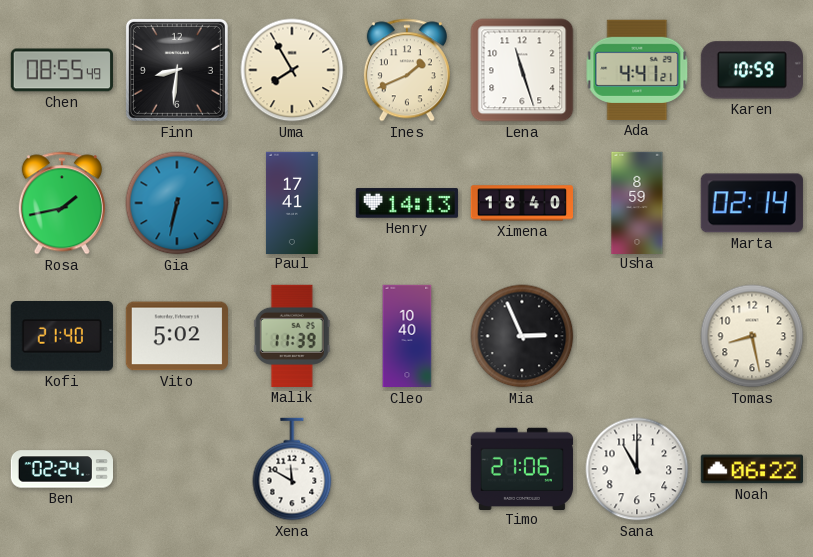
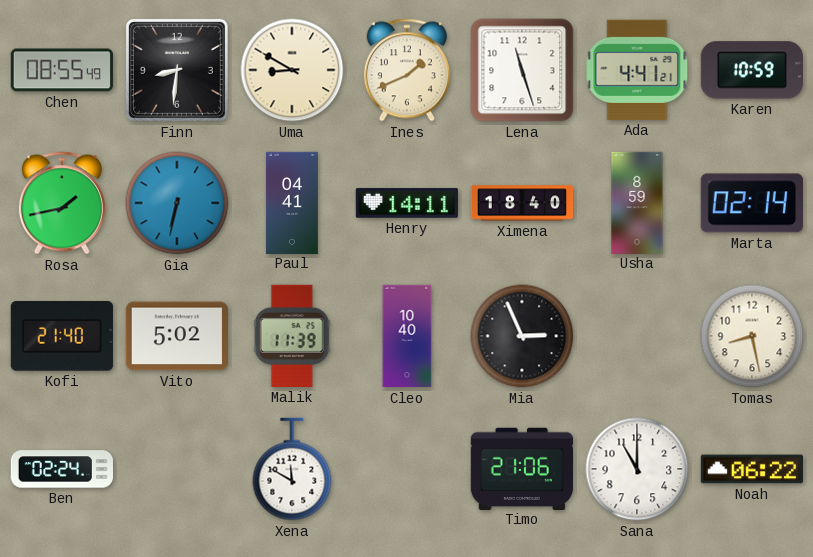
Uma: 7:55 -> 8:50
Paul: 17:41 -> 04:41
Henry: 14:13 -> 14:11
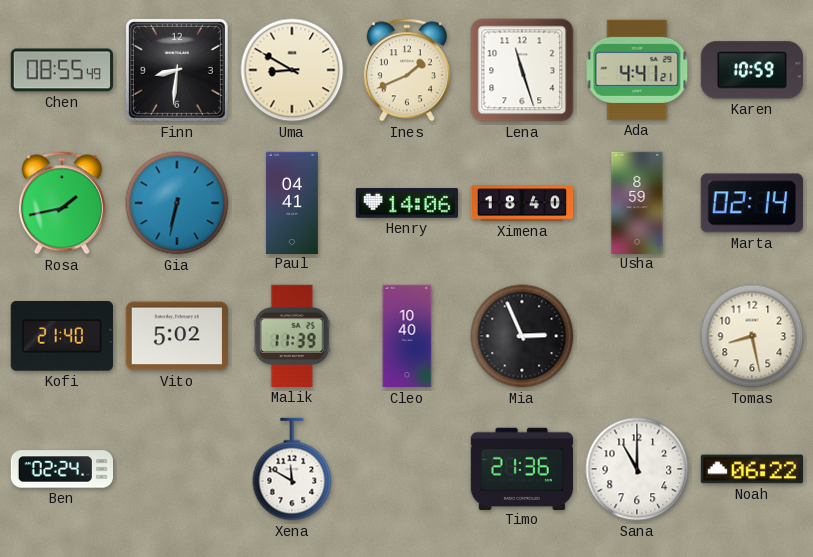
Henry: 14:11 -> 14:06
Timo: 21:06 -> 21:36
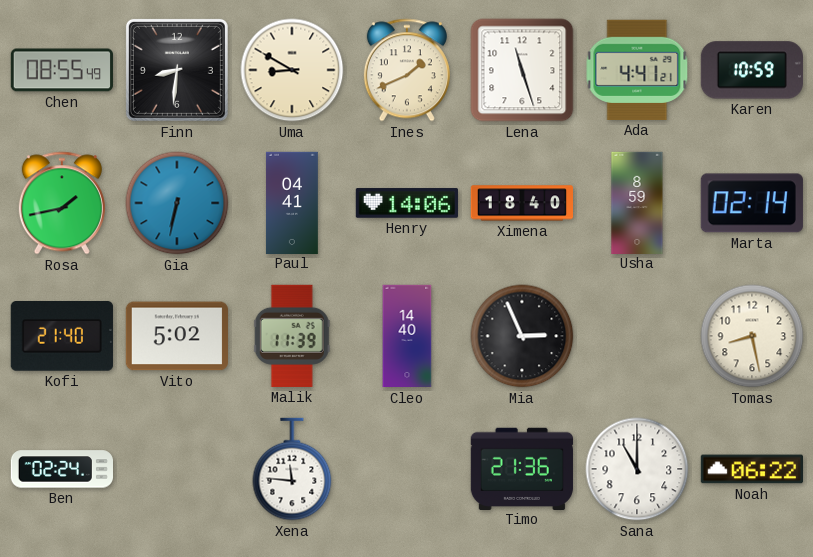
Cleo: 10:40 -> 14:40
Xena: 11:50 -> 11:46
